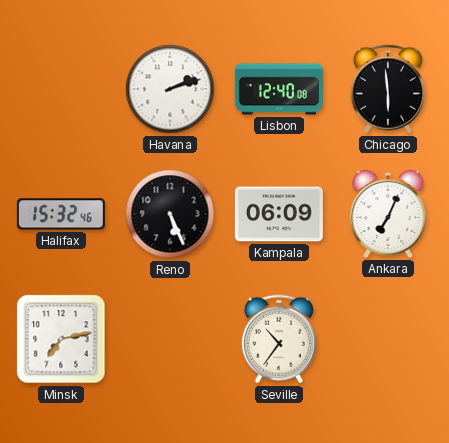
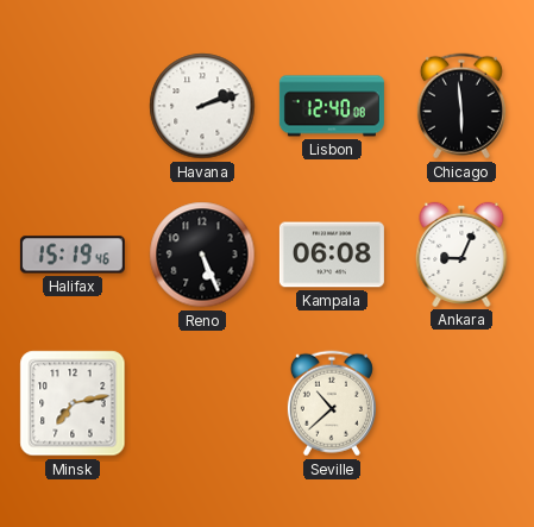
Halifax: 15:32 -> 15:19
Kampala: 06:09 -> 06:08
Ankara: 7:04 -> 9:04
Seville: 10:36 -> 10:38
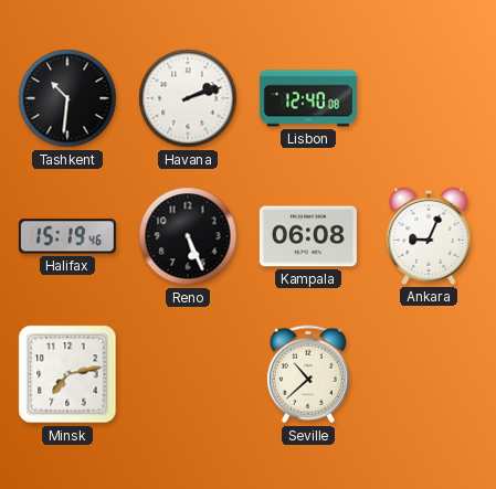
Tashkent: none -> 10:31
Chicago: 5:59 -> none
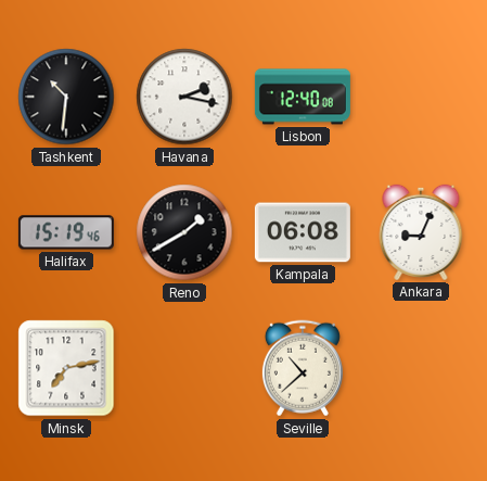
Havana: 2:12 -> 2:17
Reno: 5:26 -> 1:40
